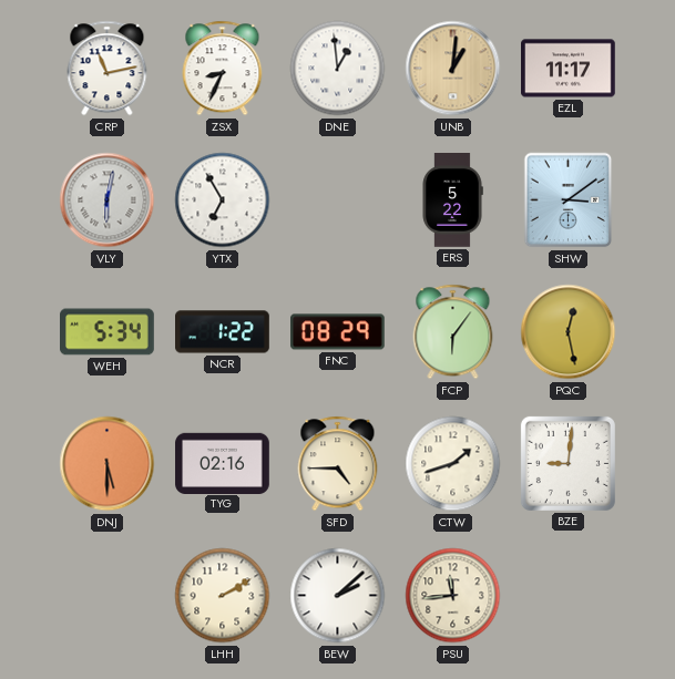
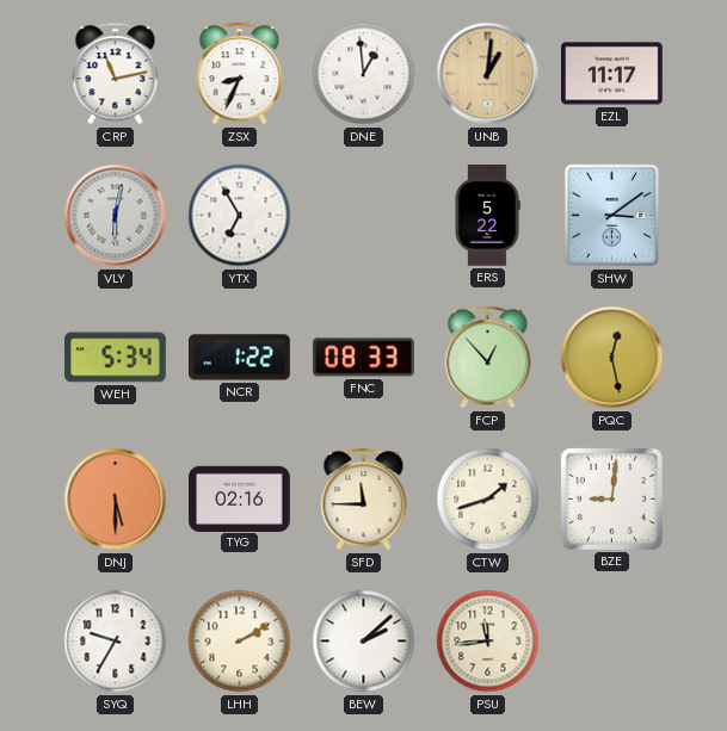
FNC: 08:29 -> 08:33
FCP: 6:06 -> 12:53
SFD: 4:45 -> 11:45
SYQ: none -> 9:35
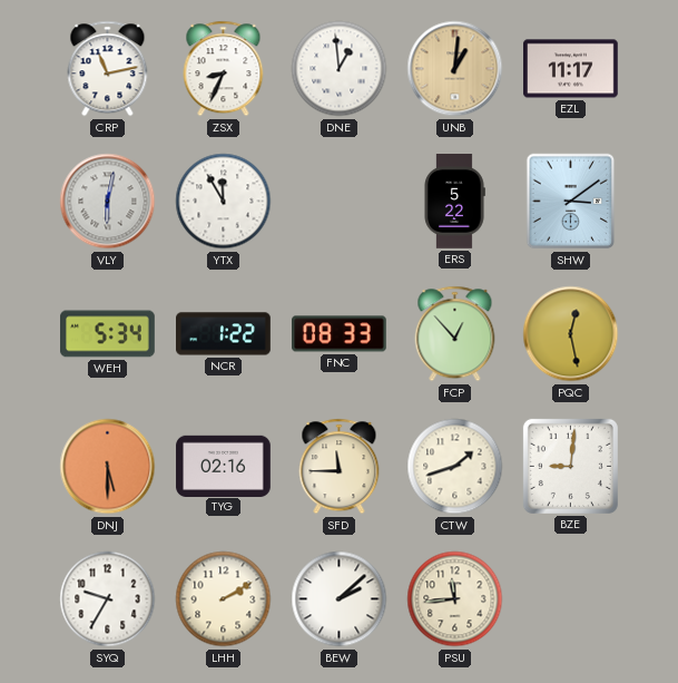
YTX: 6:55 -> 11:55
